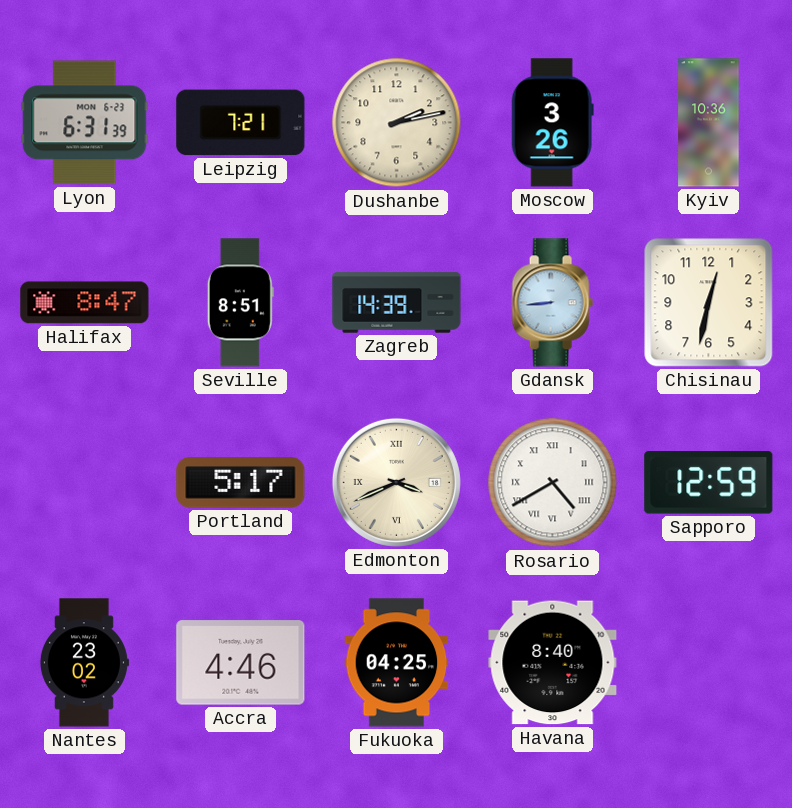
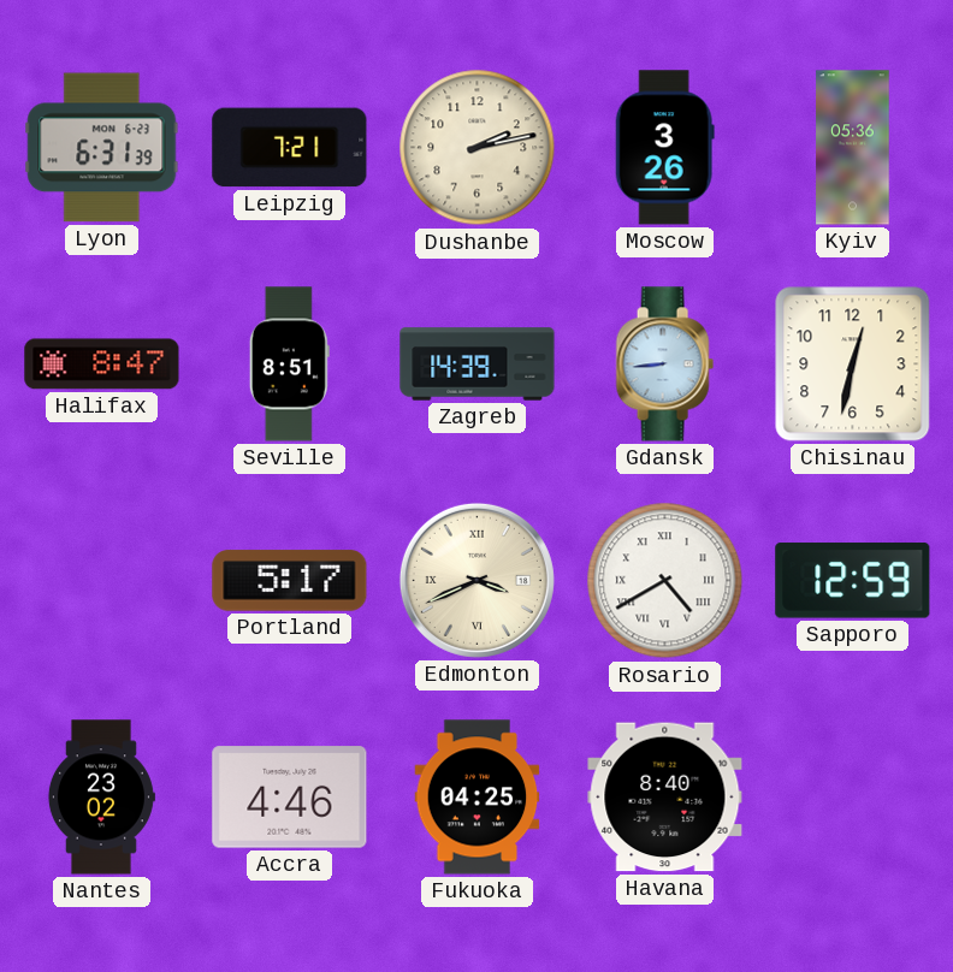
Kyiv: 10:36 -> 05:36
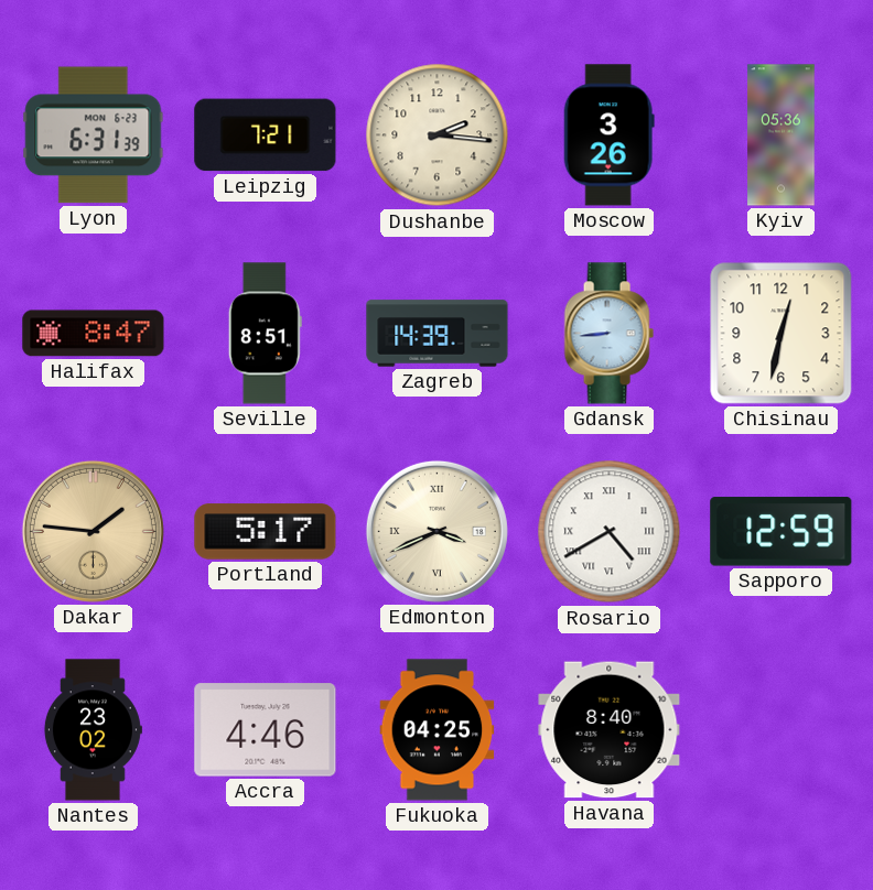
Dushanbe: 2:13 -> 2:16
Dakar: none -> 1:46
